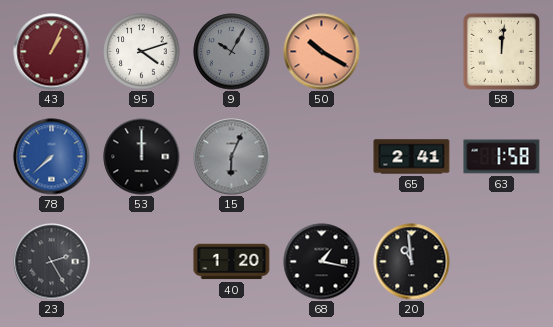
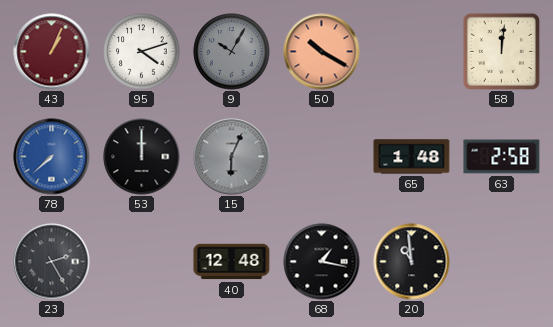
65: 2:41 -> 1:48
63: 1:58 -> 2:58
40: 1:20 -> 12:48
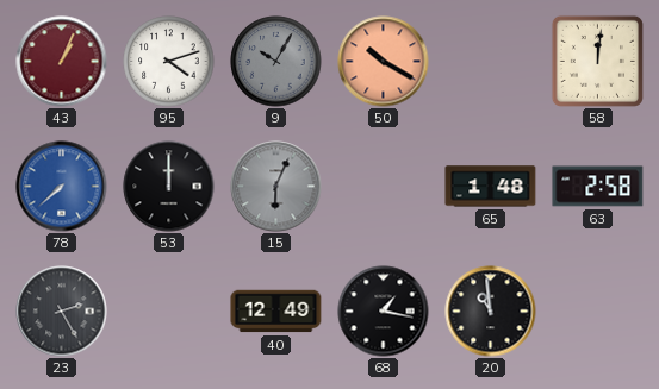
40: 12:48 -> 12:49
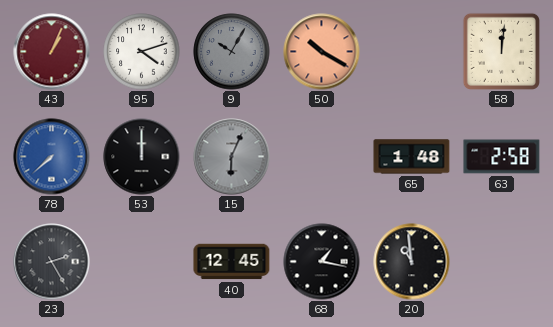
40: 12:49 -> 12:45
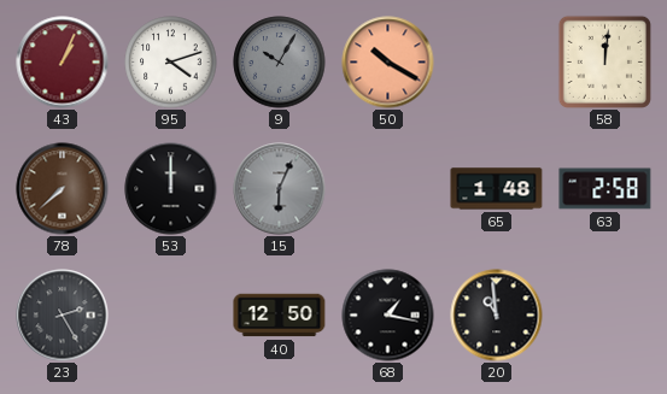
78 dial: blue -> brown
40: 12:45 -> 12:50
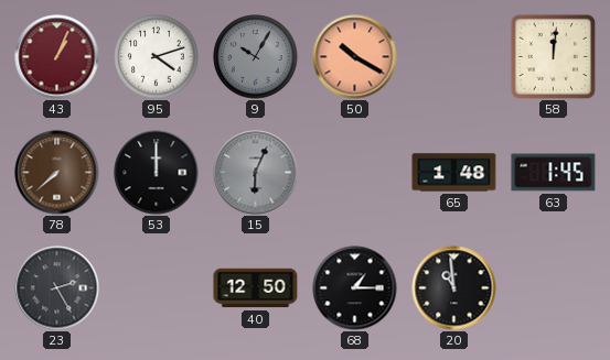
63: 2:58 -> 1:45
68: 1:17 -> 1:15
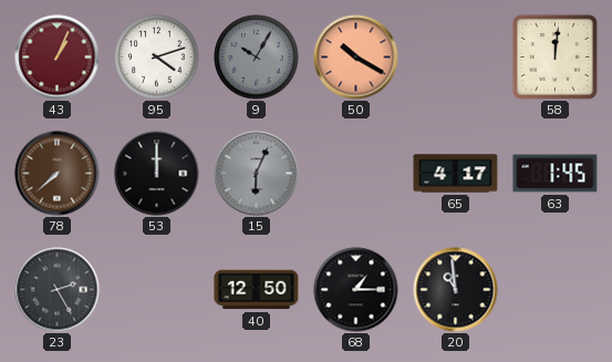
65: 1:48 -> 4:17
